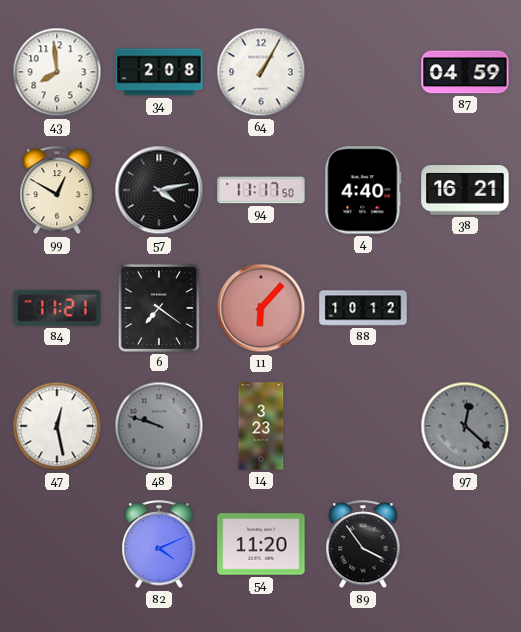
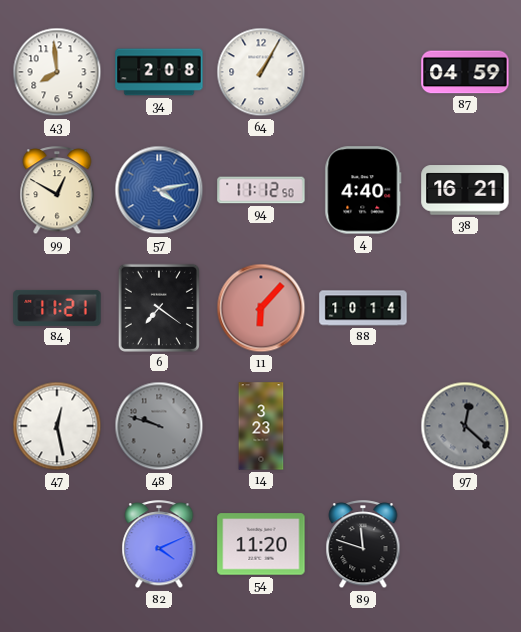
57 dial: black -> blue
94: 11:17 -> 11:12
88: 10:12 -> 10:14
89: 3:54 -> 11:48
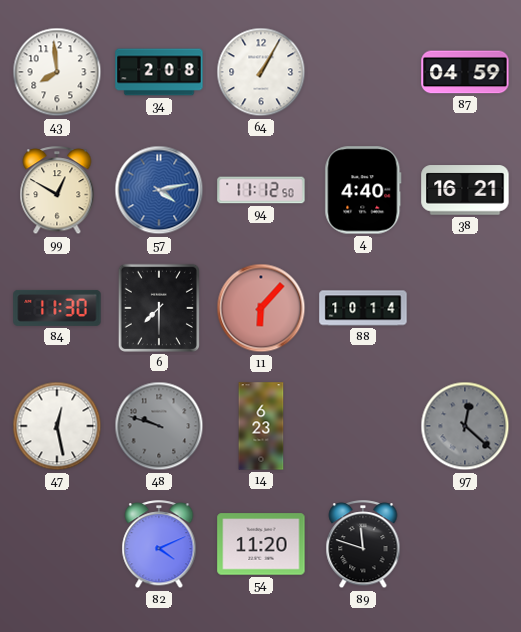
84: 11:21 -> 11:30
6: 7:21 -> 7:30
14: 3:23 -> 6:23
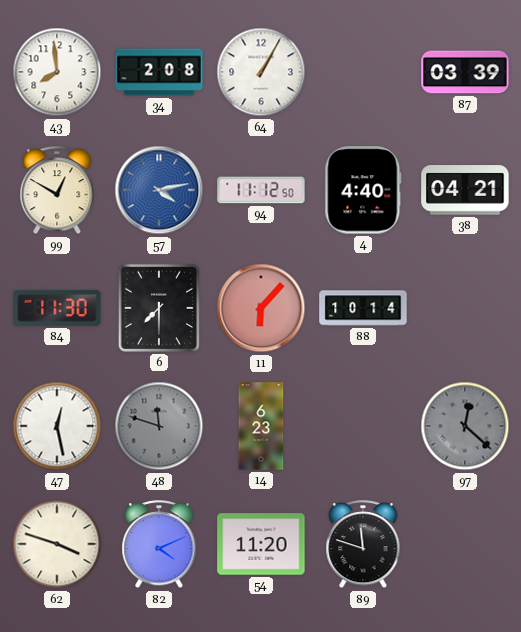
87: 04:59 -> 03:39
38: 16:21 -> 04:21
48: 9:48 -> 11:48
62: none -> 3:48
